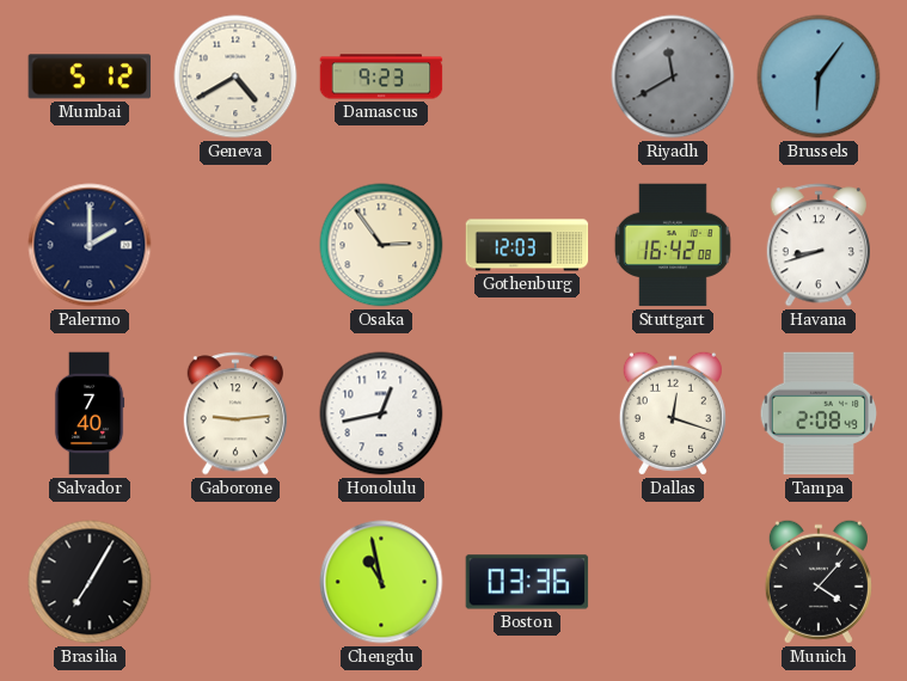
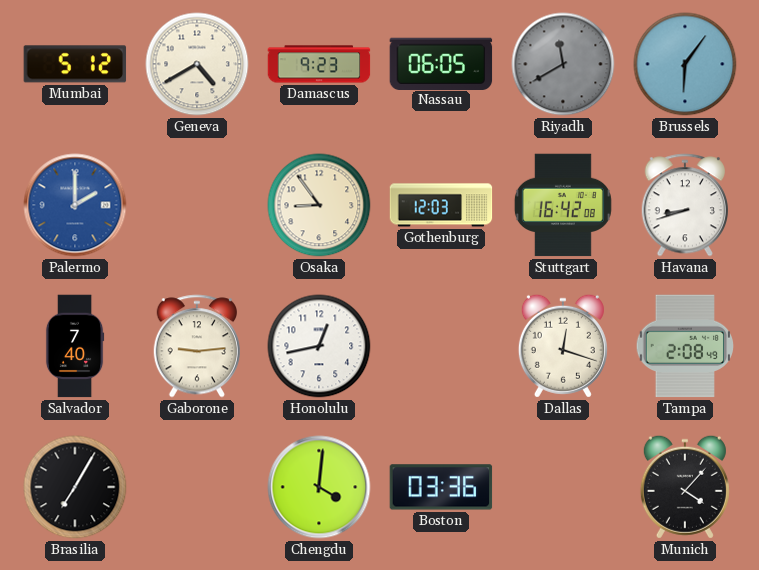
Nassau: none -> 06:05
Palermo dial: navy -> blue
Osaka: 2:54 -> 8:54
Chengdu: 10:58 -> 4:01
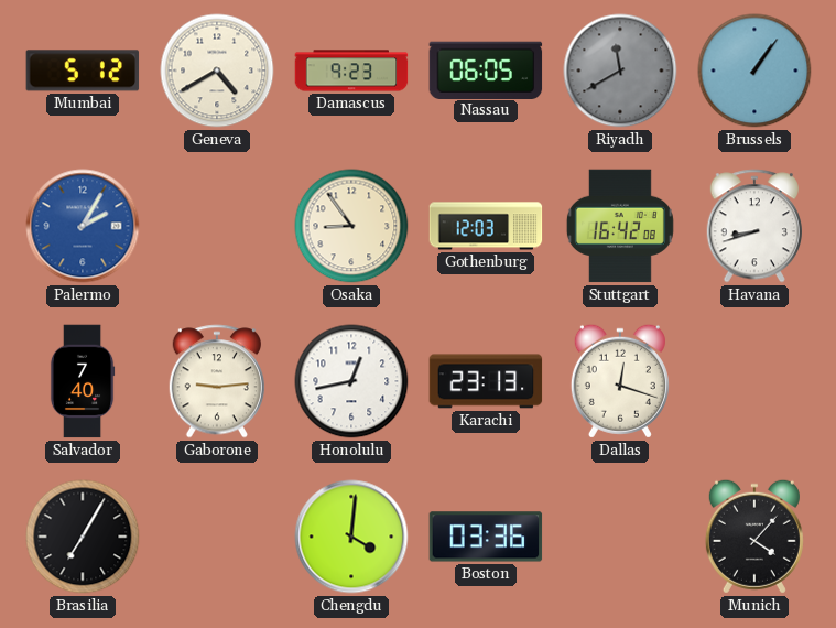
Brussels: 6:06 -> 1:06
Palermo: 2:00 -> 2:05
Karachi: none -> 23:13
Tampa: 2:08 -> none
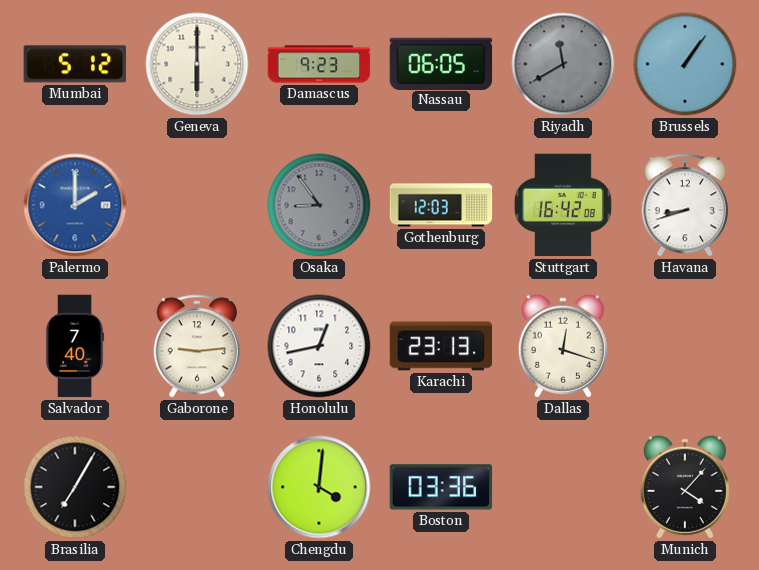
Geneva: 4:40 -> 6:00
Palermo: 2:05 -> 2:00
Osaka dial: cream -> grey
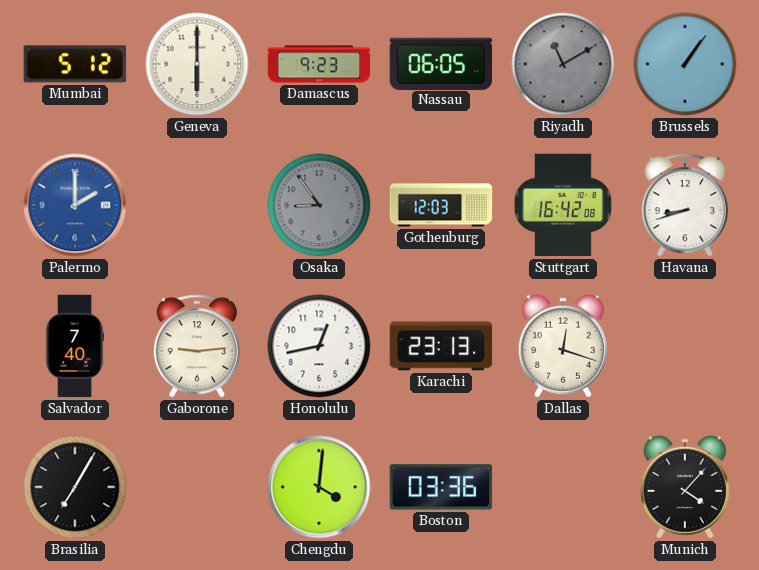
Riyadh: 11:40 -> 11:10
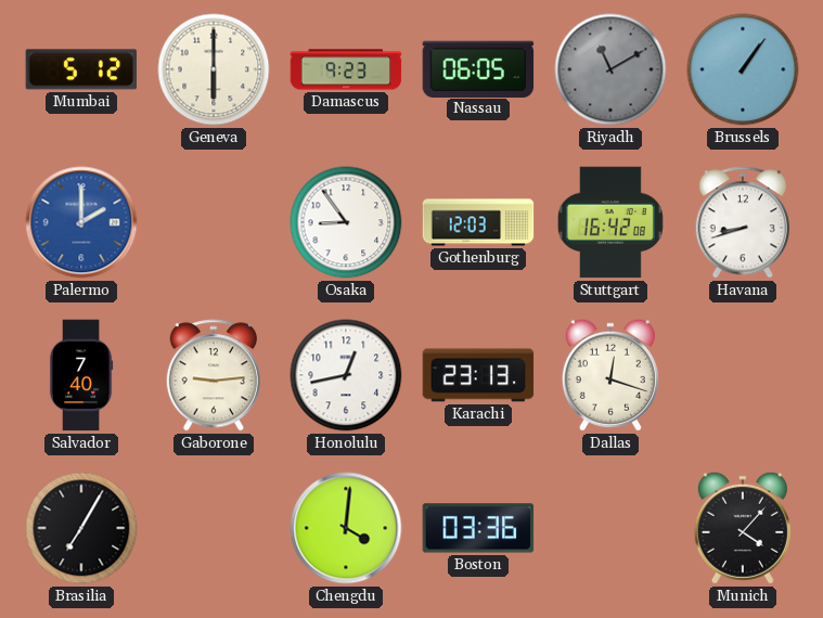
Osaka dial: grey -> white
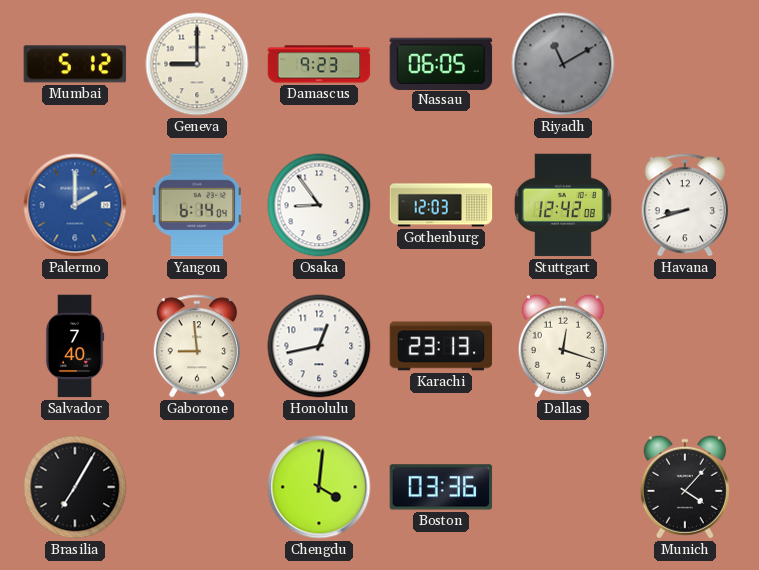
Geneva: 6:00 -> 9:00
Brussels: 1:06 -> none
Yangon: none -> 6:14
Stuttgart: 16:42 -> 12:42
Gaborone: 9:14 -> 8:59
